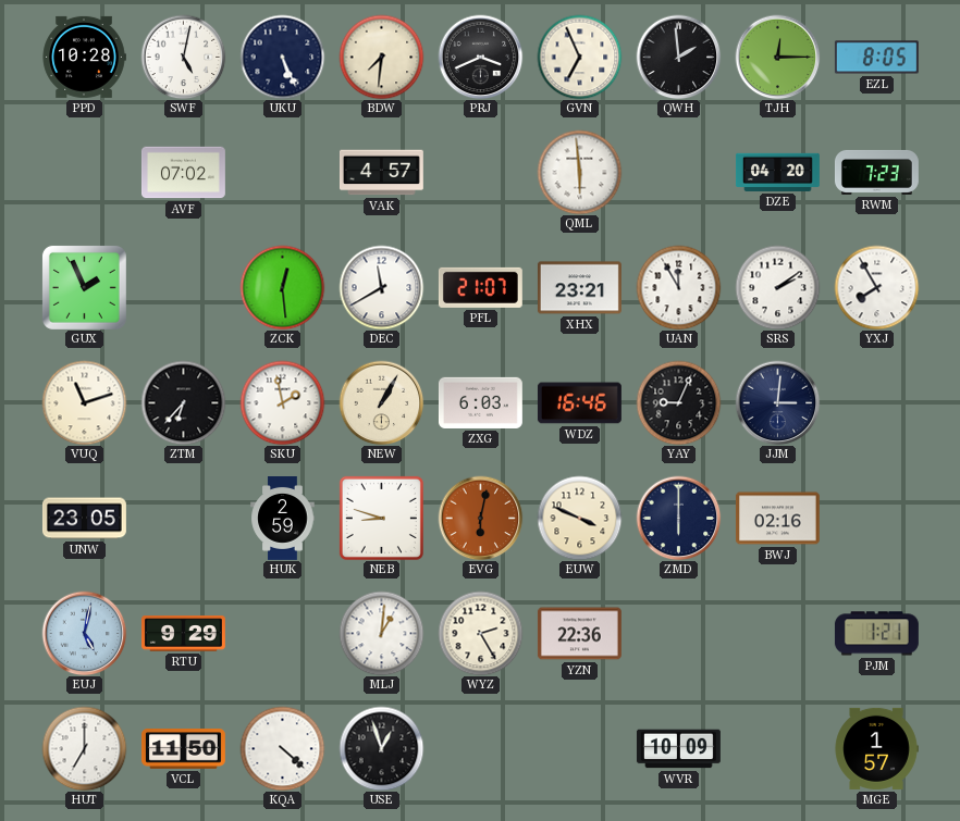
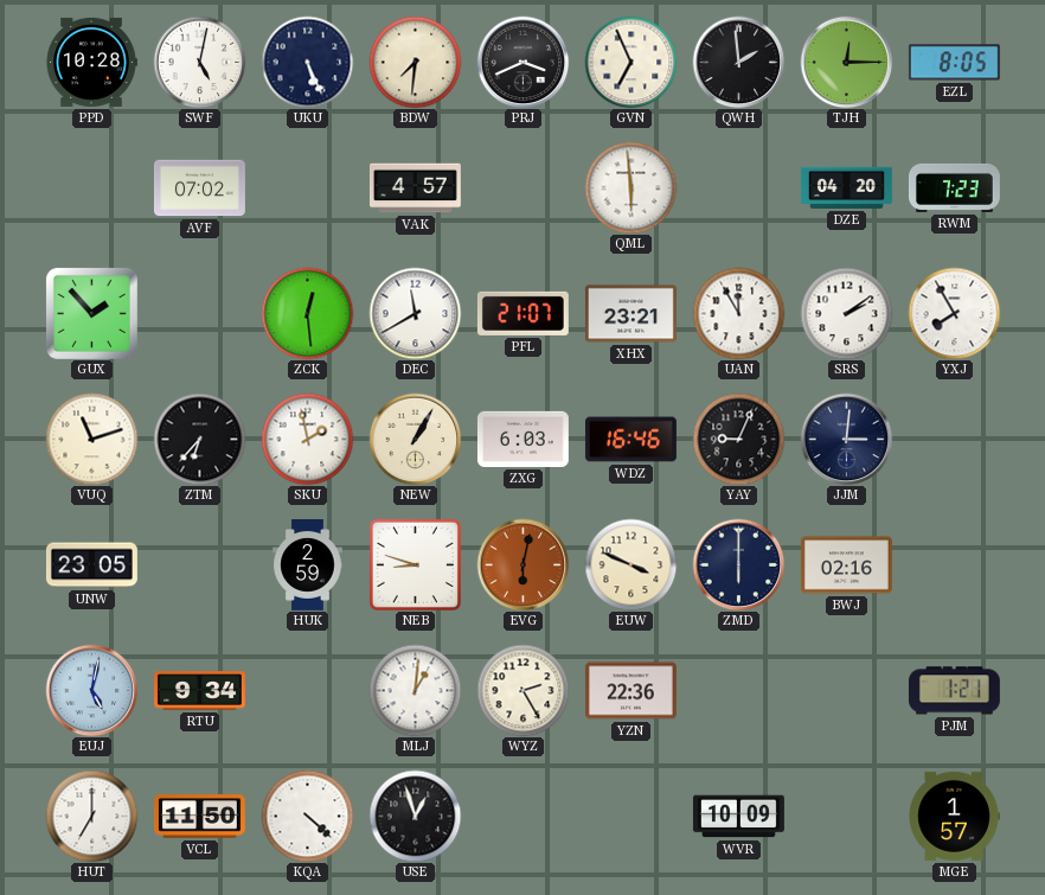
GUX: 1:56 -> 1:53
RTU: 9:29 -> 9:34
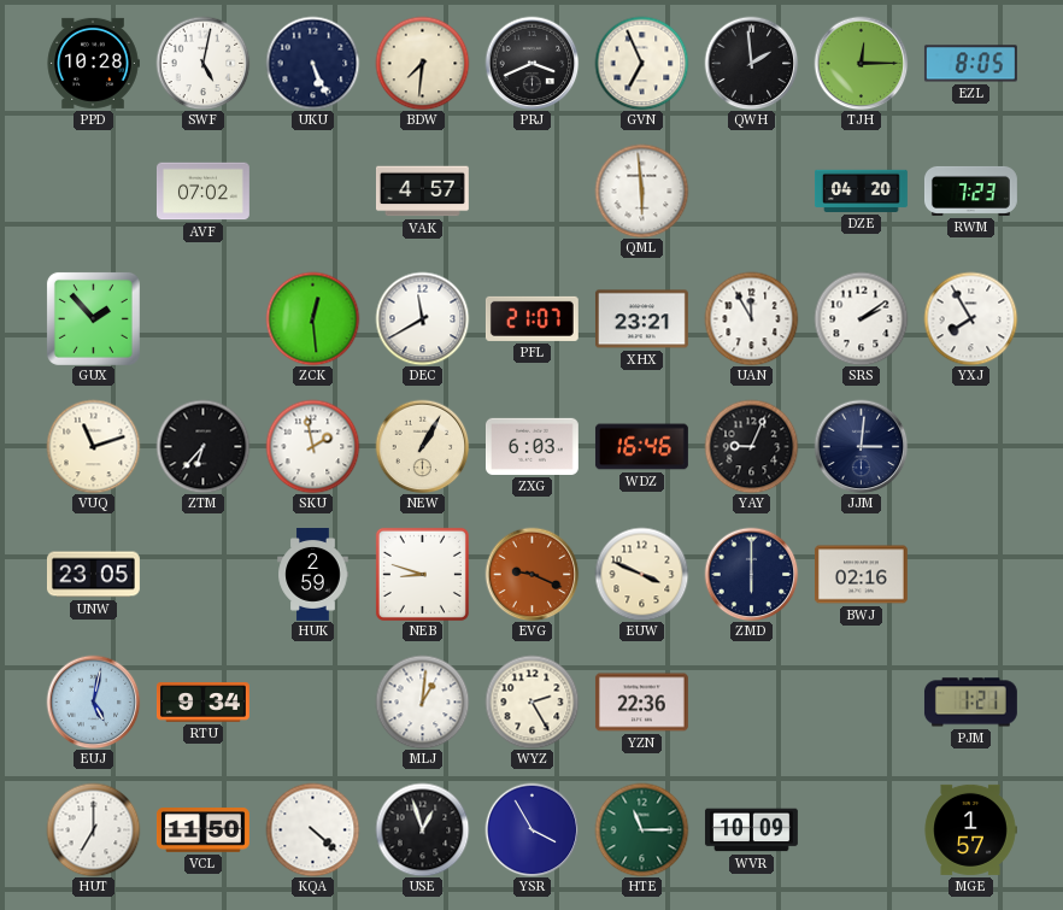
EVG: 6:02 -> 9:19
YSR: none -> 3:55
HTE: none -> 11:15
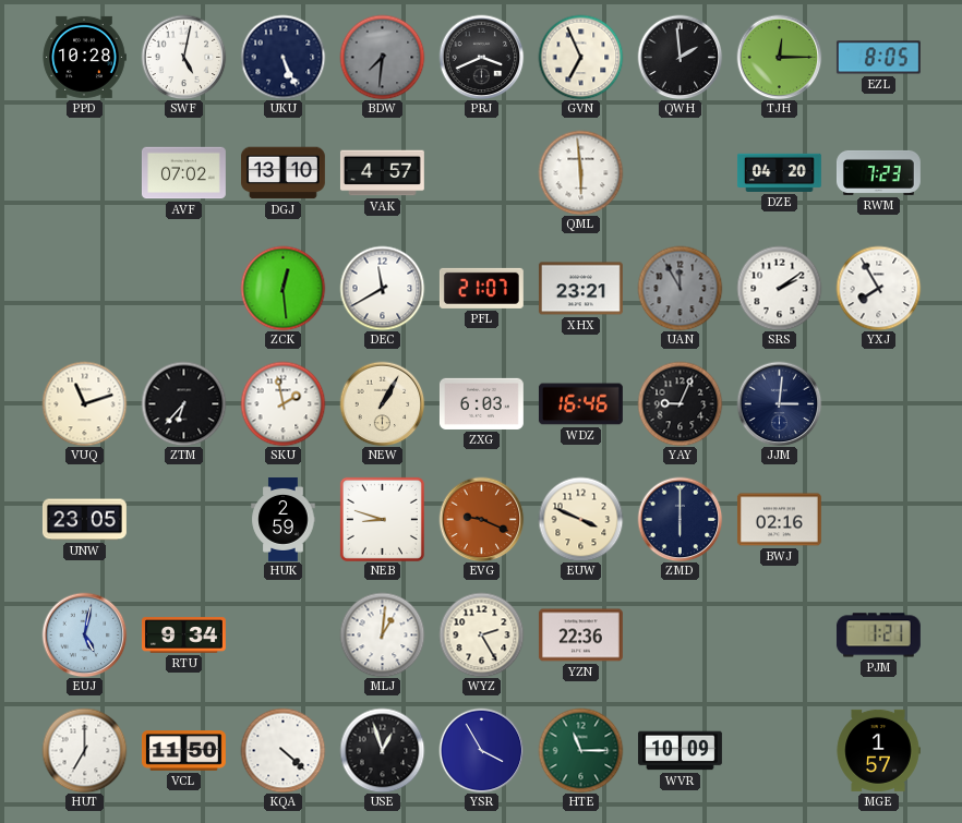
BDW dial: cream -> grey
DGJ: none -> 13:10
GUX: 1:53 -> none
UAN dial: white -> grey
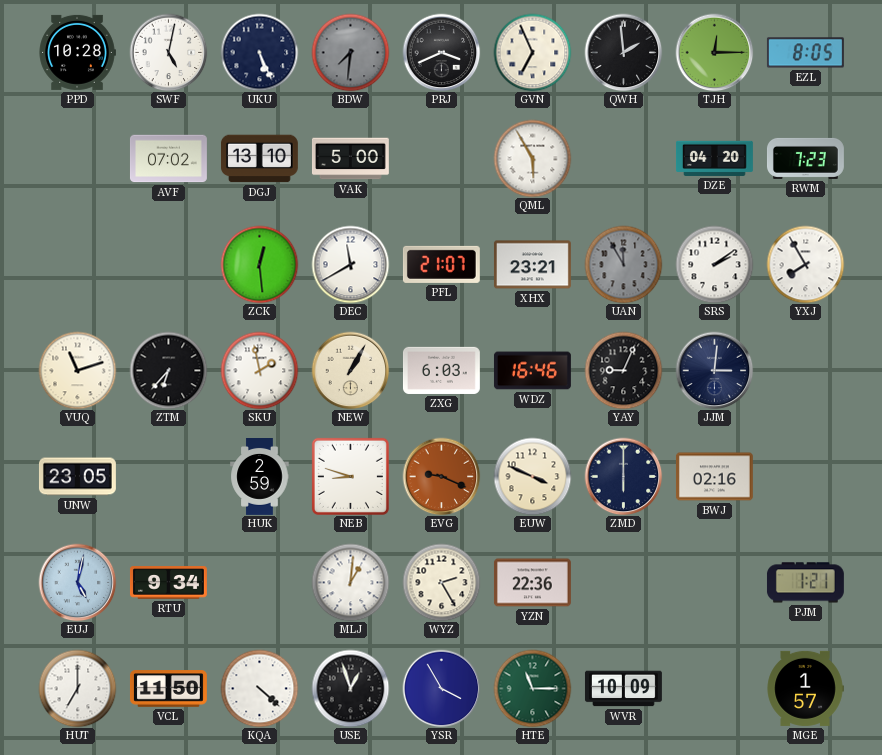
VAK: 4:57 -> 5:00
QML: 5:59 -> 5:55
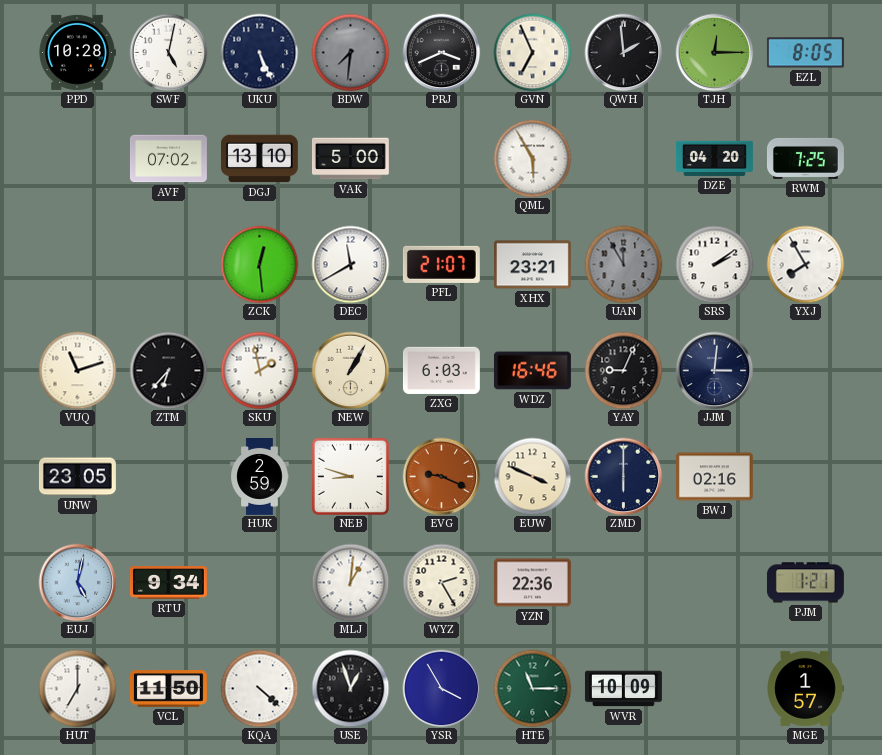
RWM: 7:23 -> 7:25
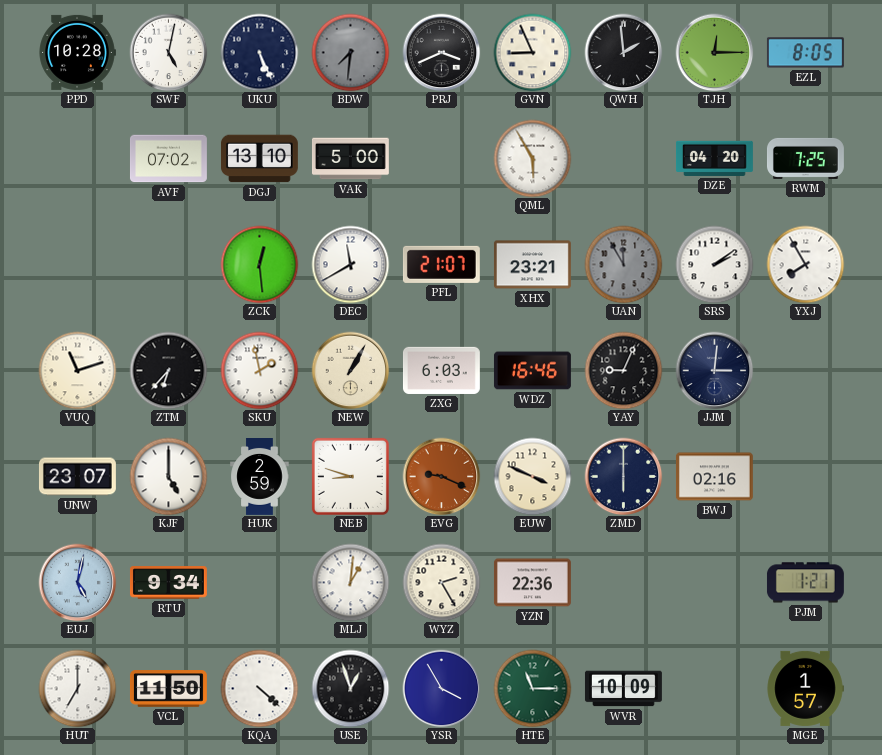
GVN: 6:56 -> 8:56
UNW: 23:05 -> 23:07
KJF: none -> 5:00
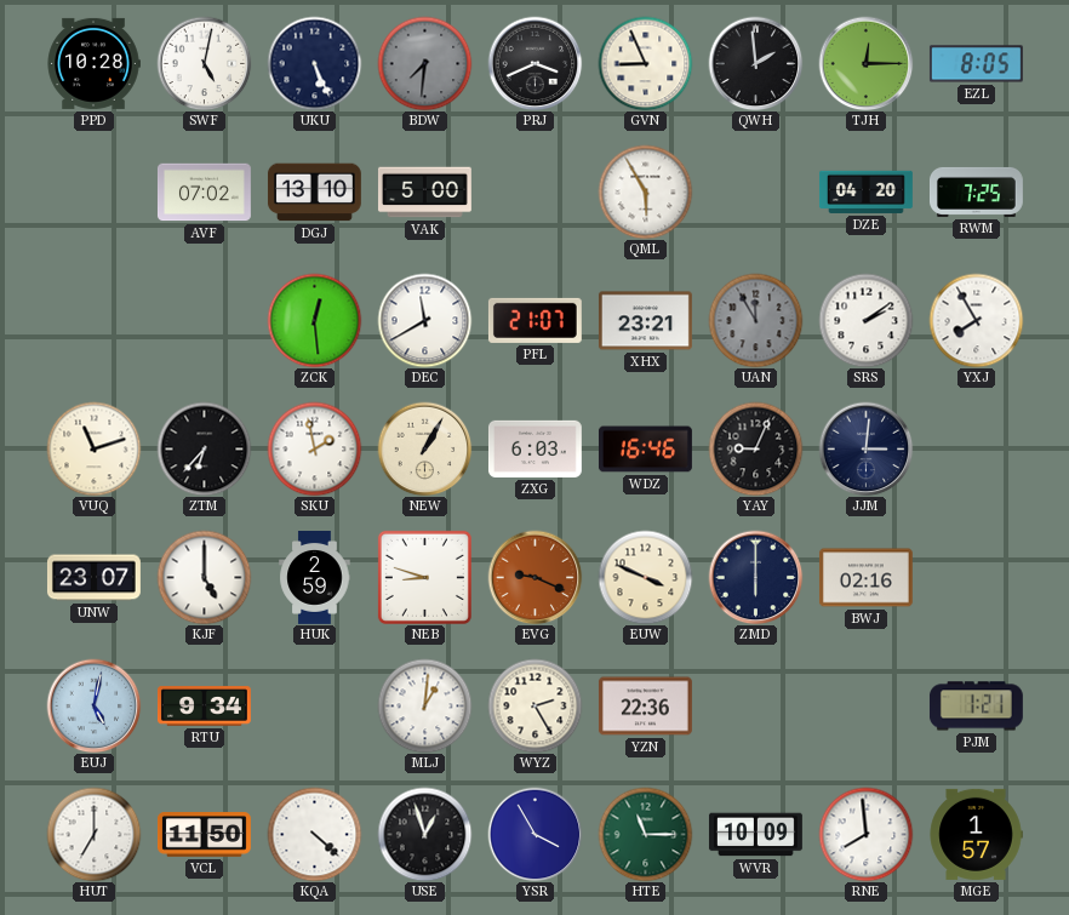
RNE: none -> 7:59
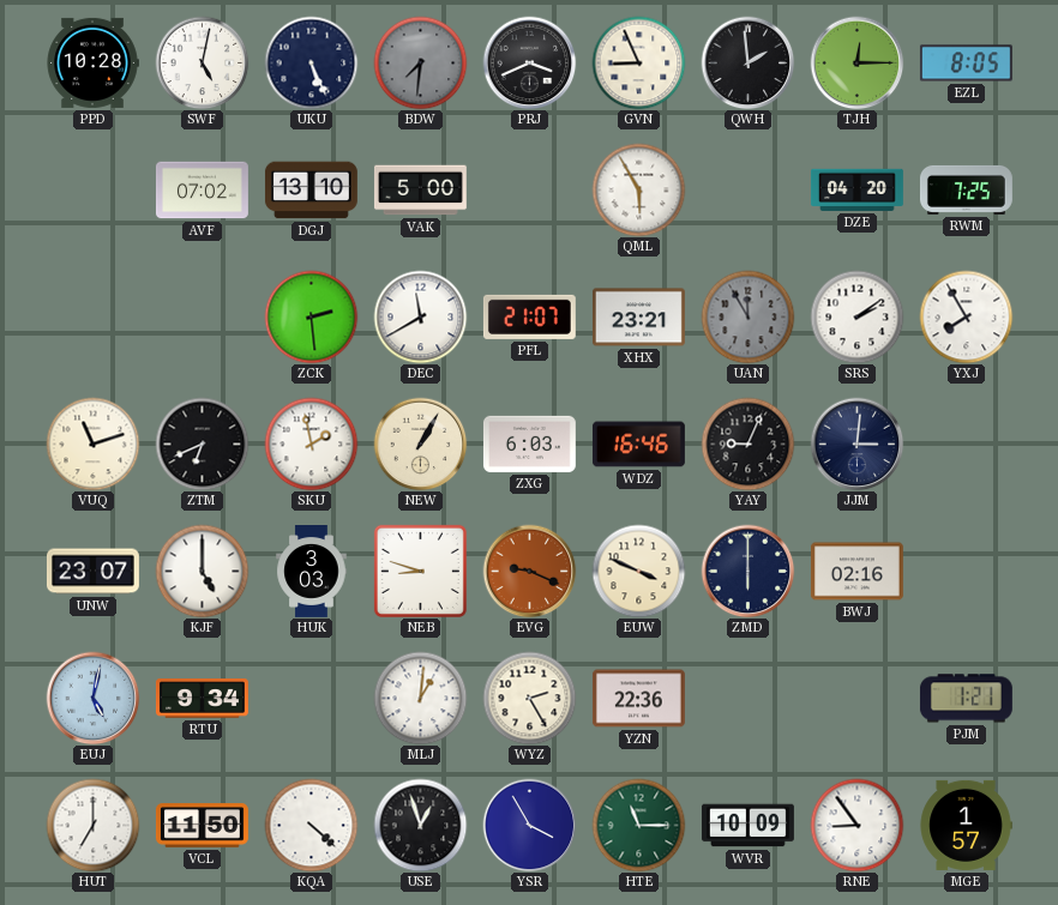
ZCK: 12:29 -> 2:29
ZTM: 6:37 -> 6:41
HUK: 2:59 -> 3:03
RNE: 7:59 -> 8:54
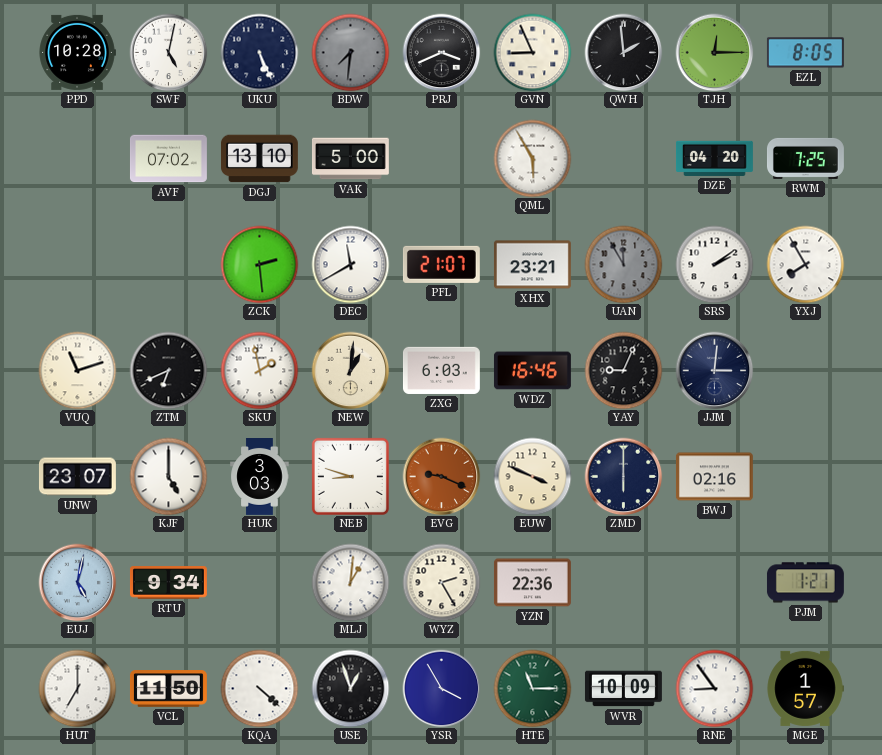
NEW: 1:05 -> 1:01
